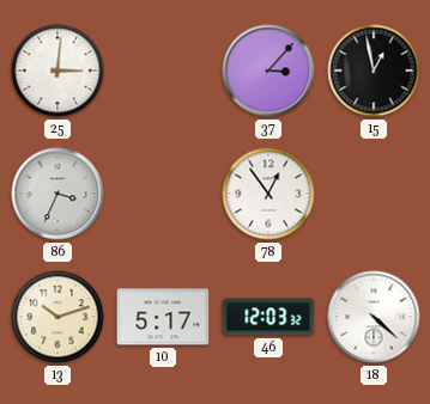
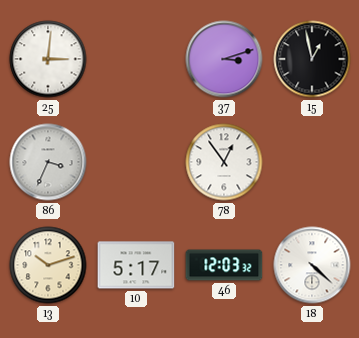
37: 3:07 -> 3:12
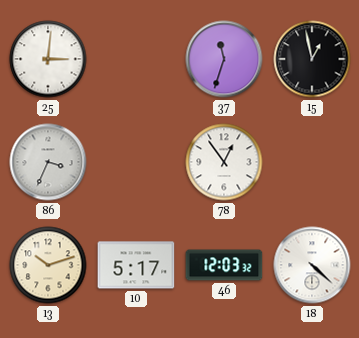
37: 3:12 -> 11:33
